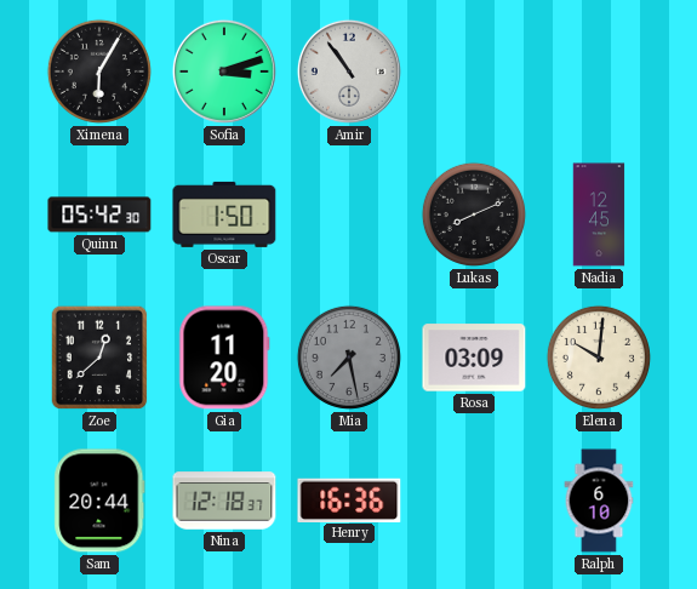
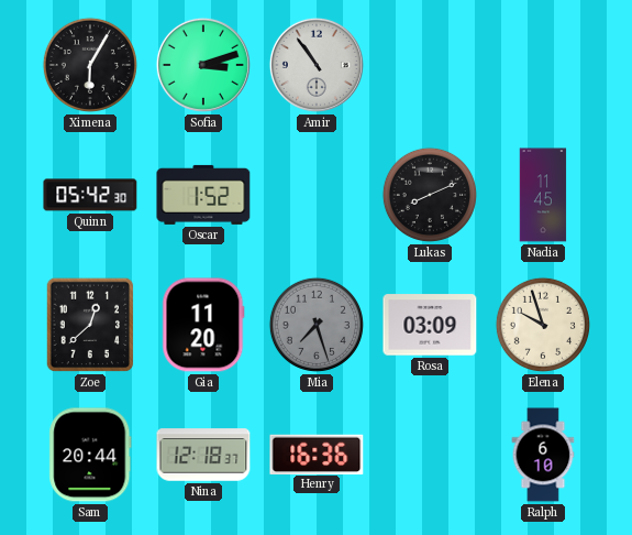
Oscar: 1:50 -> 1:52
Nadia: 12:45 -> 11:45
Mia: 7:28 -> 7:27
Elena: 10:01 -> 9:57
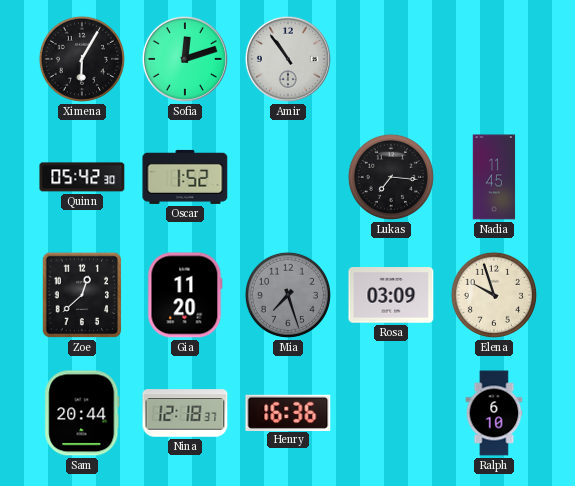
Sofia: 3:12 -> 12:12
Lukas: 8:11 -> 7:16
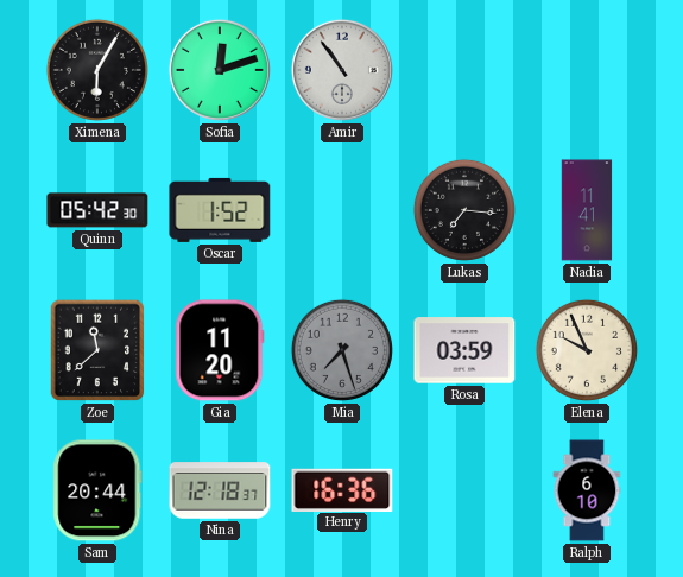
Nadia: 11:45 -> 11:41
Zoe: 12:38 -> 11:38
Rosa: 03:09 -> 03:59
Elena: 9:57 -> 9:56
